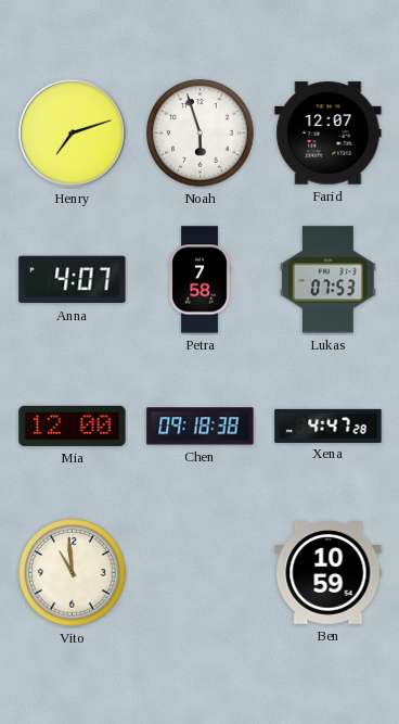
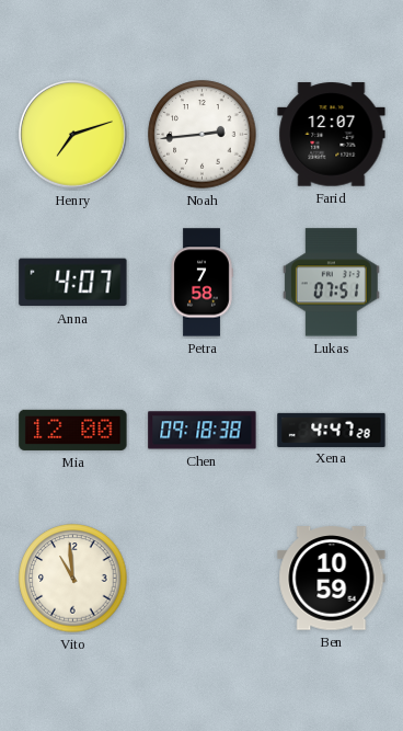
Noah: 5:57 -> 2:44
Lukas: 07:53 -> 07:51
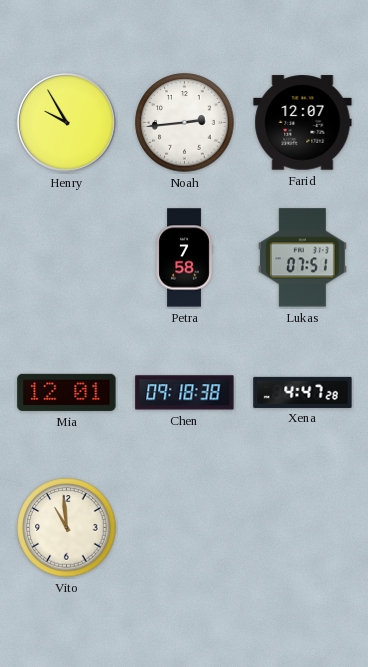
Henry: 7:12 -> 9:55
Anna: 4:07 -> none
Mia: 12:00 -> 12:01
Ben: 10:59 -> none
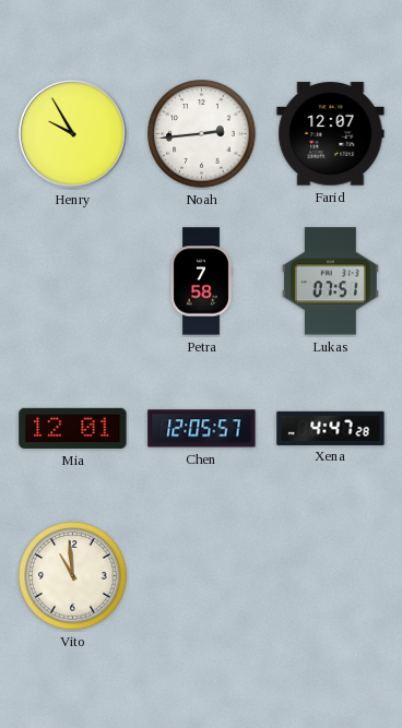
Chen: 09:18 -> 12:05
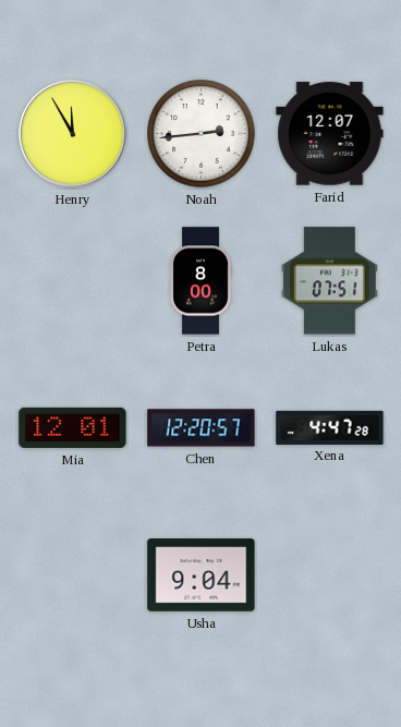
Henry: 9:55 -> 11:55
Petra: 7:58 -> 8:00
Chen: 12:05 -> 12:20
Vito: 10:59 -> none
Usha: none -> 9:04
